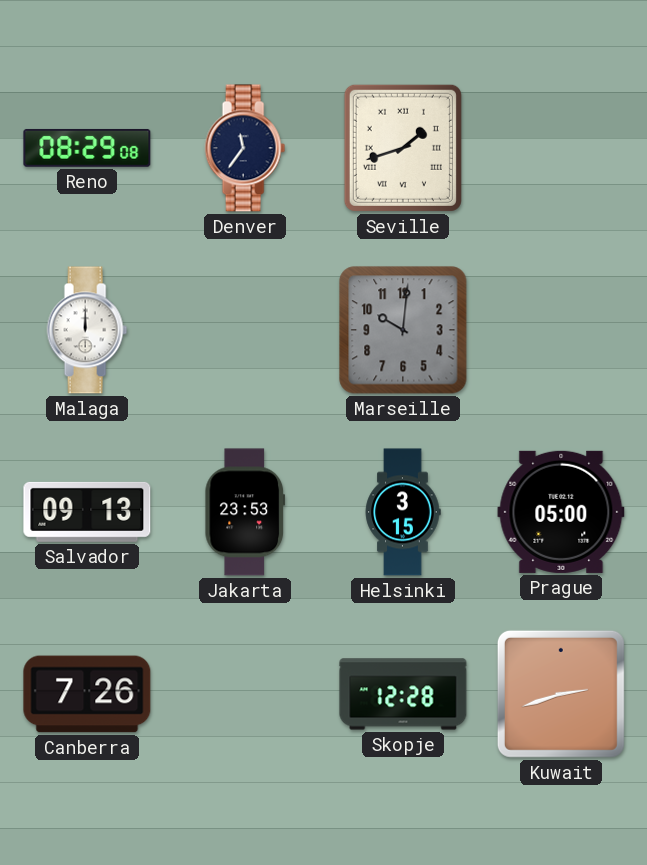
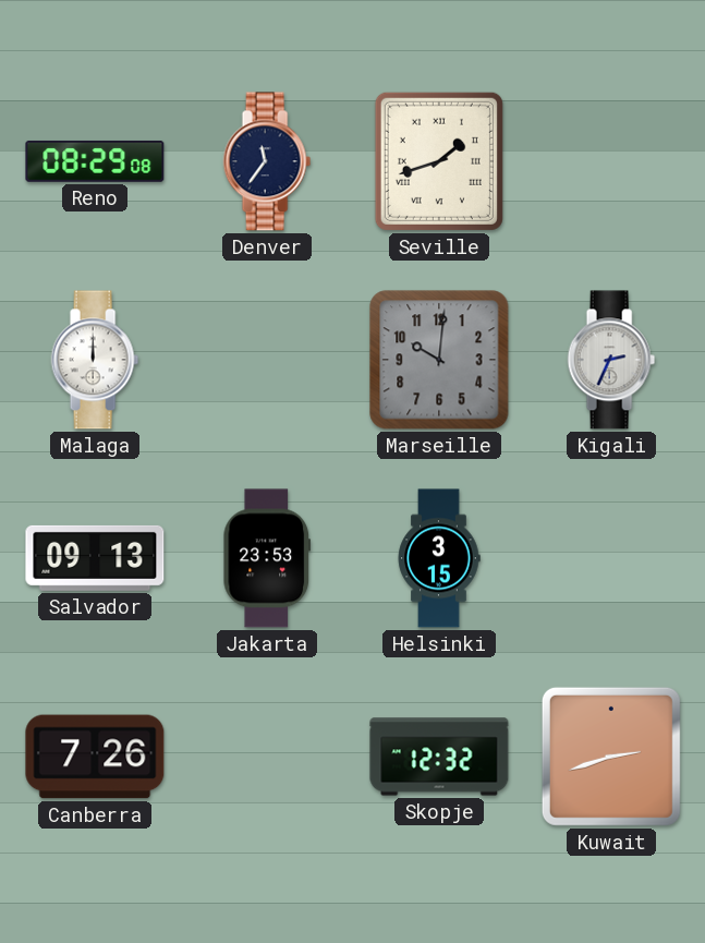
Kigali: none -> 2:34
Prague: 05:00 -> none
Skopje: 12:28 -> 12:32
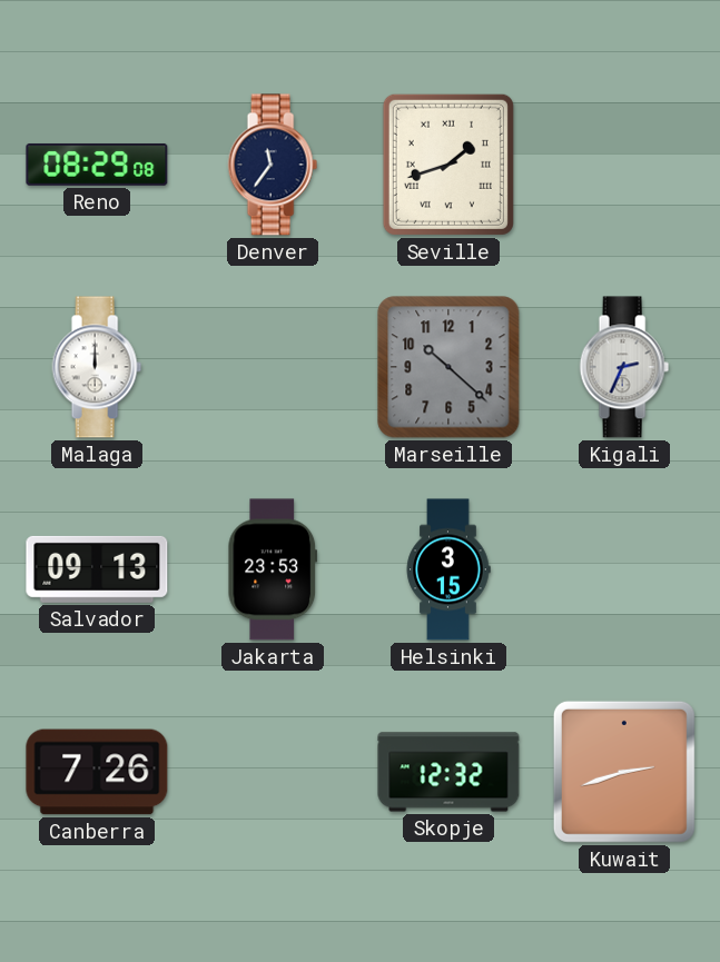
Marseille: 10:01 -> 10:22
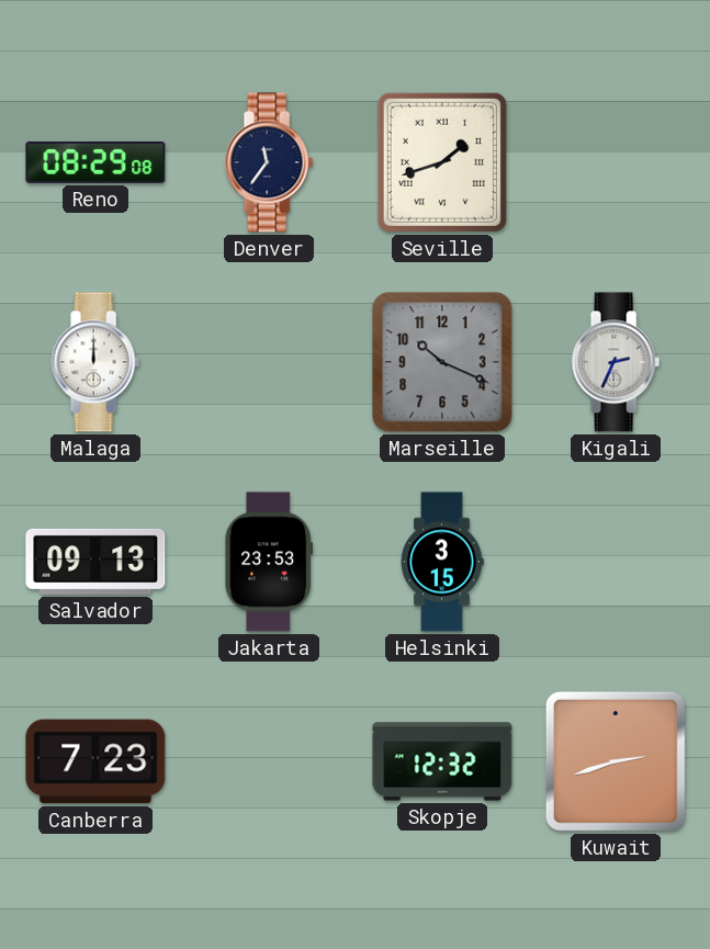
Marseille: 10:22 -> 10:19
Canberra: 7:26 -> 7:23
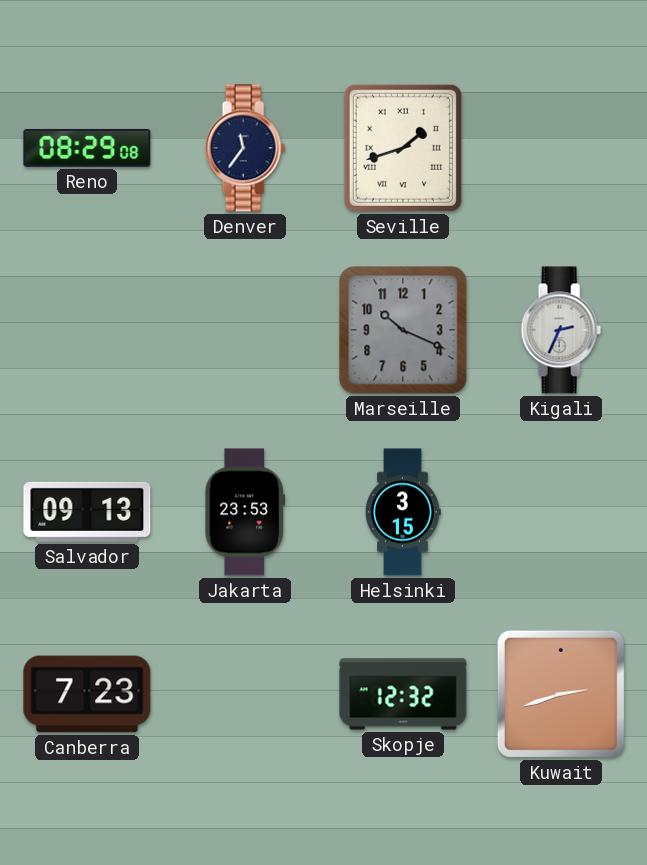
Malaga: 12:00 -> none
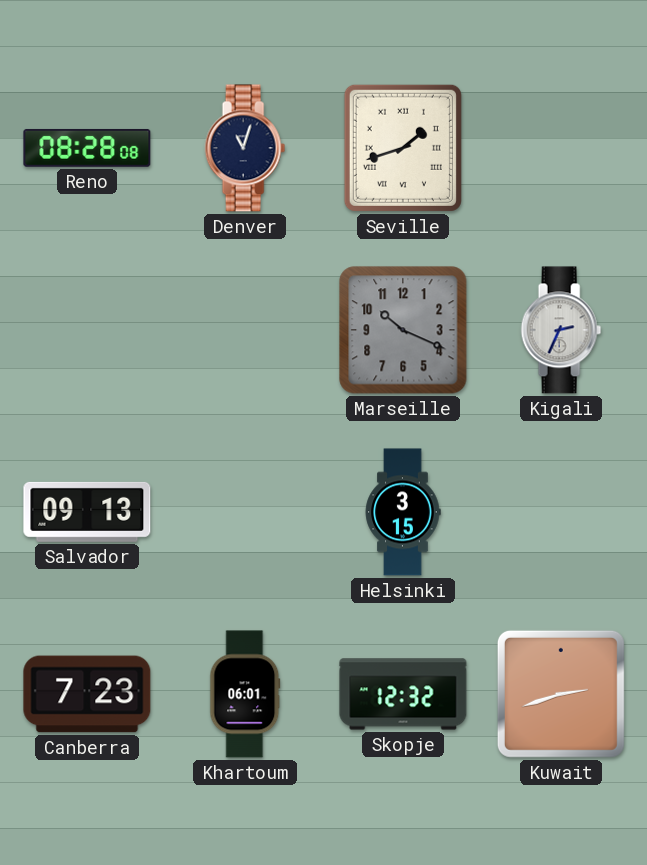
Reno: 08:29 -> 08:28
Denver: 11:36 -> 11:03
Jakarta: 23:53 -> none
Khartoum: none -> 06:01
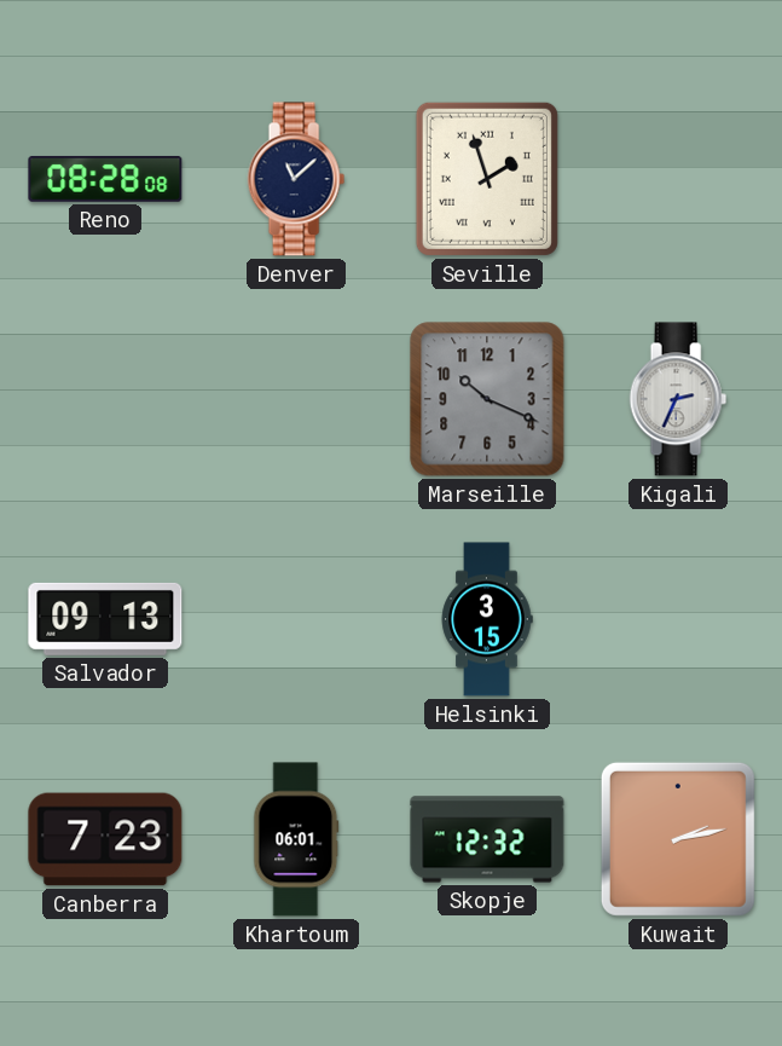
Denver: 11:03 -> 11:08
Seville: 1:42 -> 1:57
Kuwait: 2:42 -> 2:13
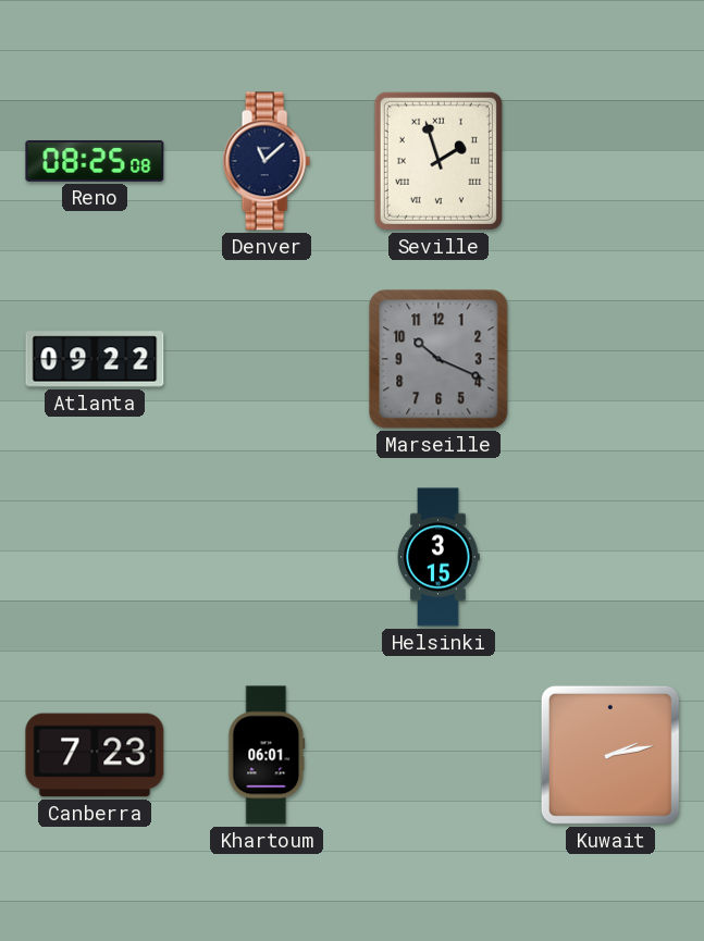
Reno: 08:28 -> 08:25
Atlanta: none -> 09:22
Kigali: 2:34 -> none
Salvador: 09:13 -> none
Skopje: 12:32 -> none
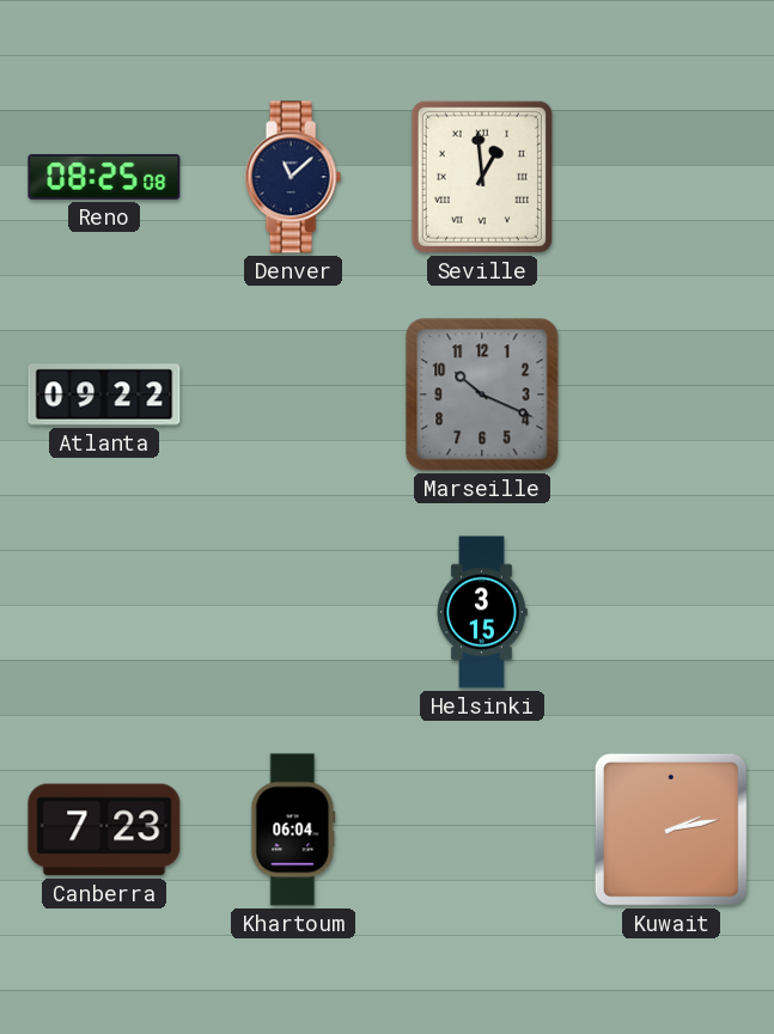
Seville: 1:57 -> 12:59
Khartoum: 06:01 -> 06:04
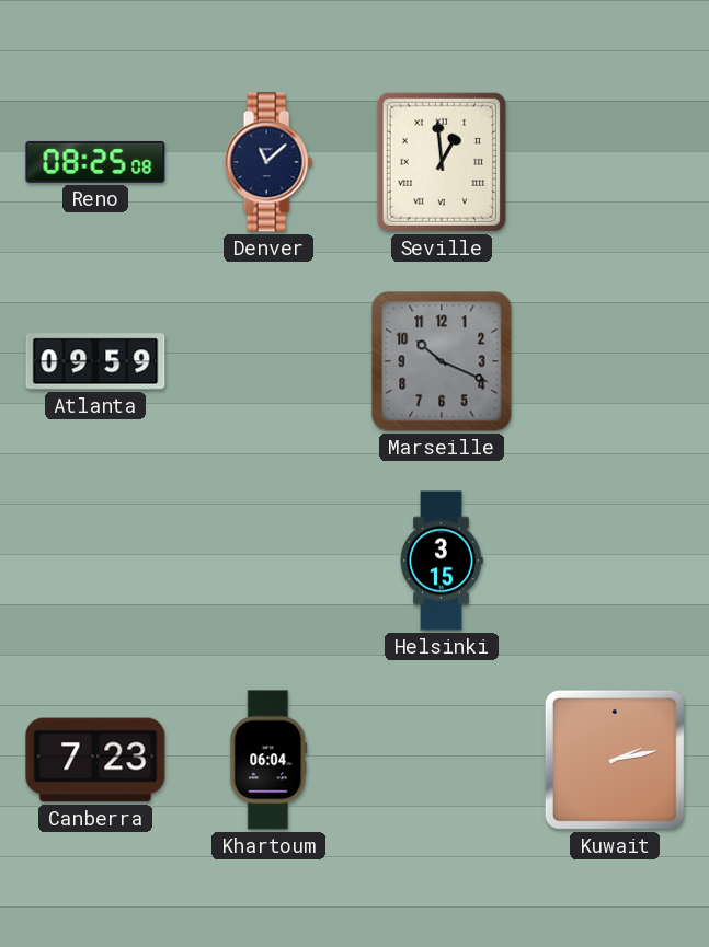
Atlanta: 09:22 -> 09:59
